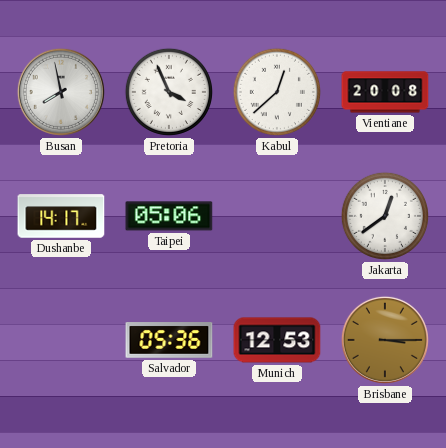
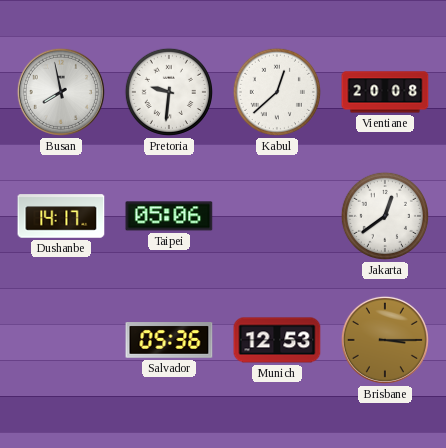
Pretoria: 3:56 -> 9:31
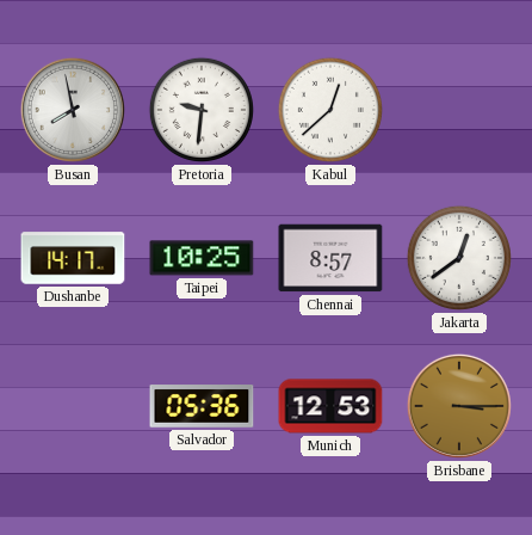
Vientiane: 20:08 -> none
Taipei: 05:06 -> 10:25
Chennai: none -> 8:57
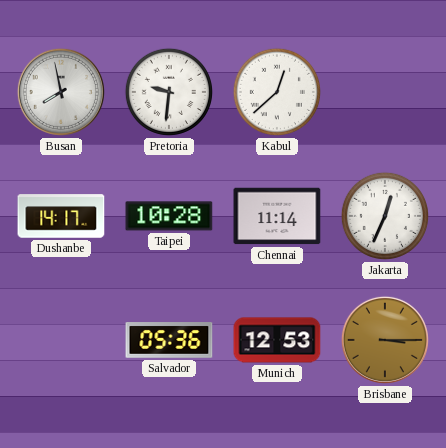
Taipei: 10:25 -> 10:28
Chennai: 8:57 -> 11:14
Jakarta: 12:39 -> 12:34
